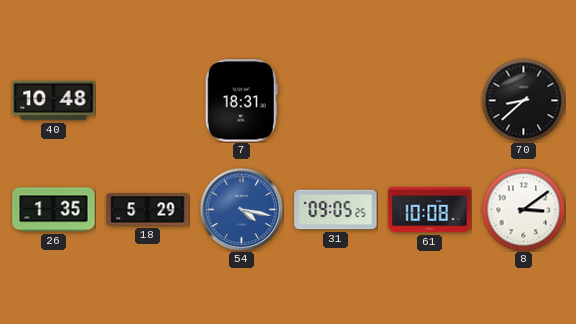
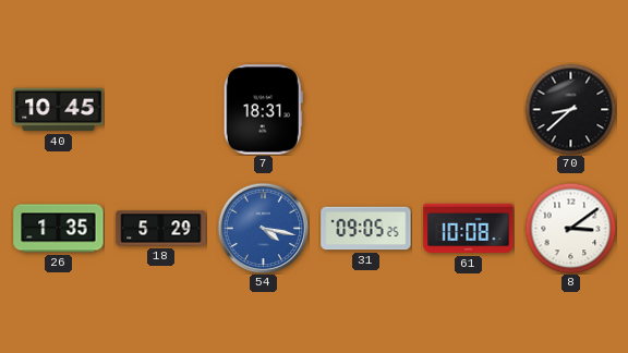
40: 10:48 -> 10:45
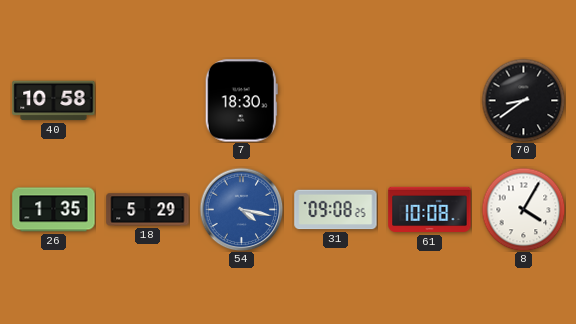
40: 10:45 -> 10:58
7: 18:31 -> 18:30
70: 8:38 -> 8:39
31: 09:05 -> 09:08
8: 3:09 -> 4:05
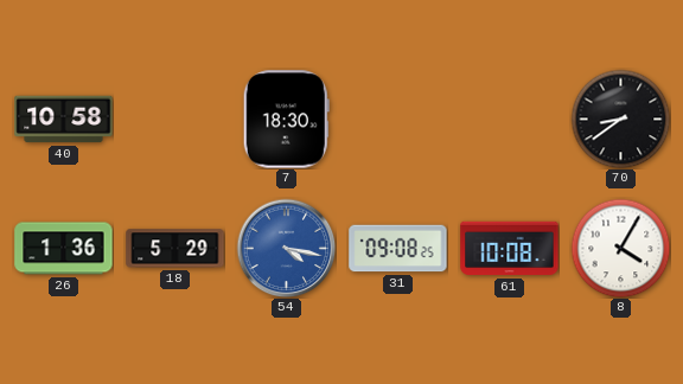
26: 1:35 -> 1:36
